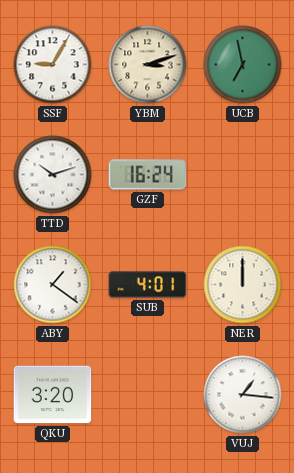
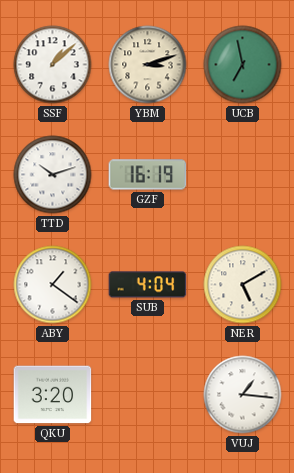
SSF: 9:05 -> 1:08
GZF: 16:24 -> 16:19
SUB: 4:01 -> 4:04
NER: 12:00 -> 5:10
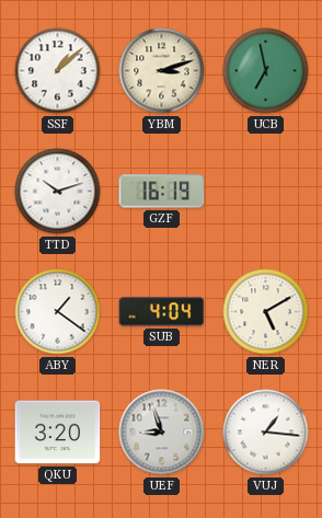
UEF: none -> 8:57
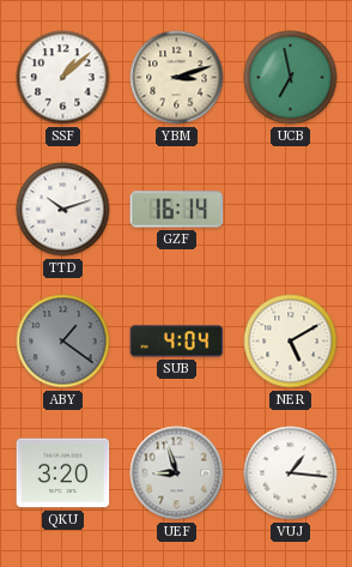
GZF: 16:19 -> 16:14
ABY dial: white -> grey
